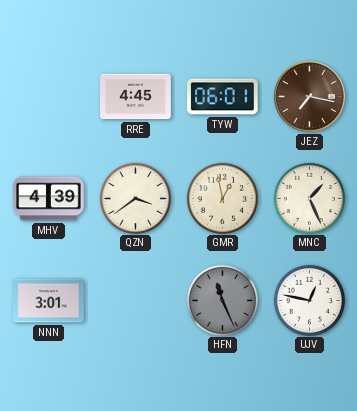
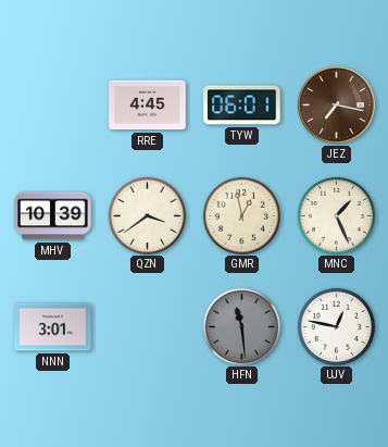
MHV: 4:39 -> 10:39
HFN: 11:26 -> 11:29
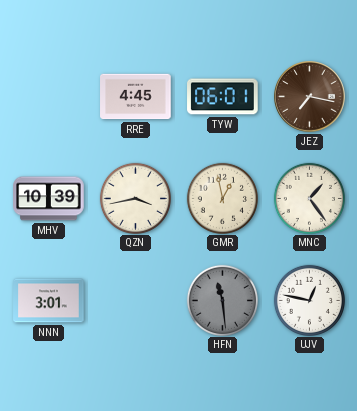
QZN: 3:39 -> 3:43
MNC: 1:26 -> 1:24
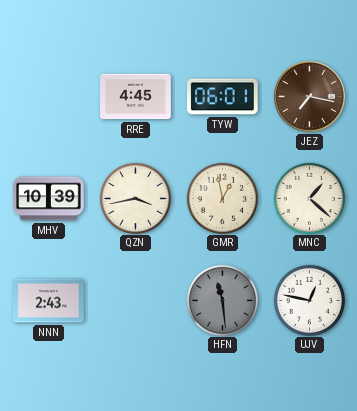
MNC: 1:24 -> 1:22
NNN: 3:01 -> 2:43
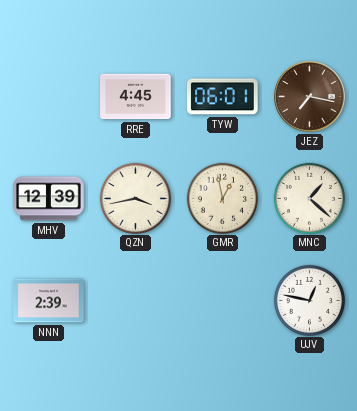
MHV: 10:39 -> 12:39
NNN: 2:43 -> 2:39
HFN: 11:29 -> none
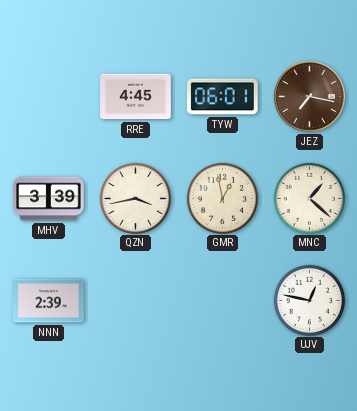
MHV: 12:39 -> 3:39
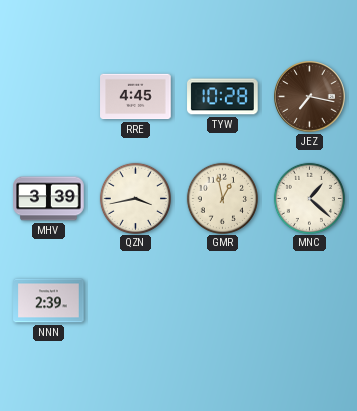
TYW: 06:01 -> 10:28
UJV: 12:47 -> none
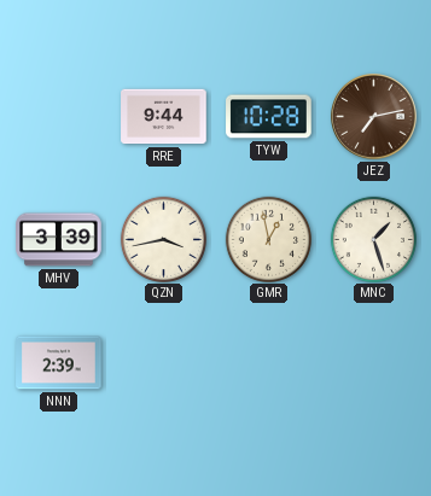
RRE: 4:45 -> 9:44
JEZ: 7:17 -> 7:13
MNC: 1:22 -> 1:27
